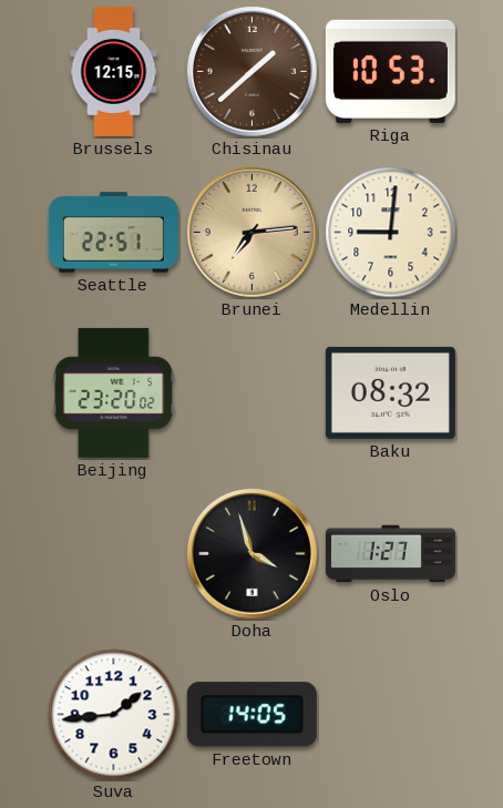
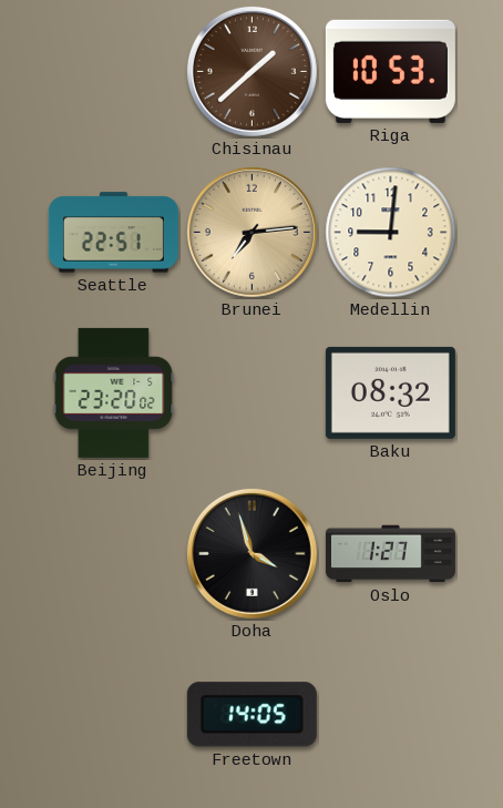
Brussels: 12:15 -> none
Suva: 1:44 -> none
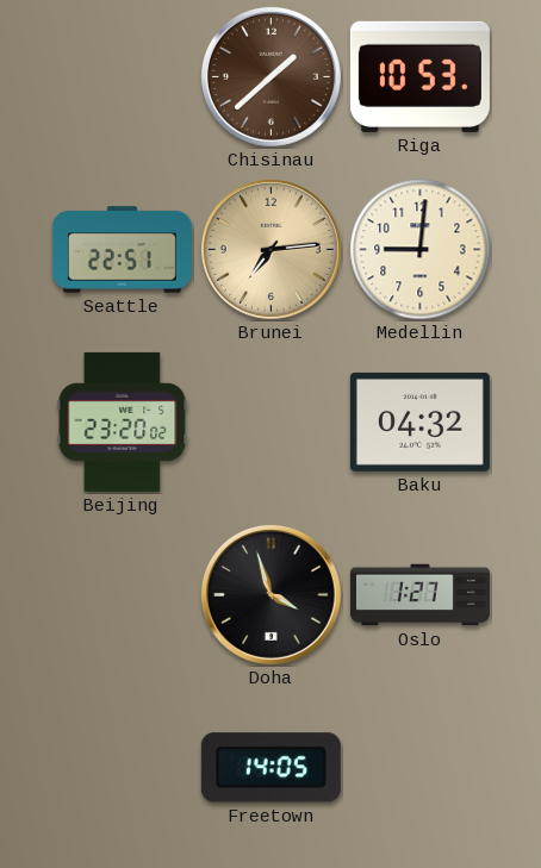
Baku: 08:32 -> 04:32
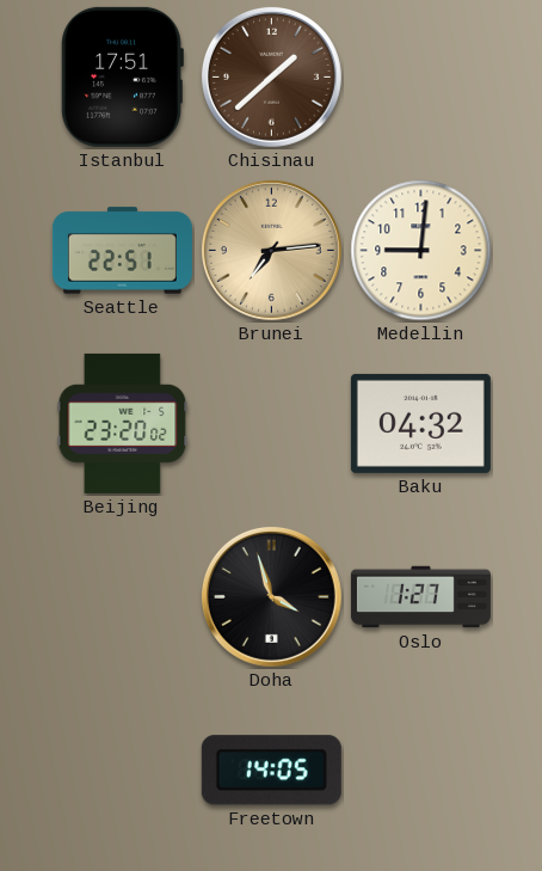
Istanbul: none -> 17:51
Riga: 10:53 -> none
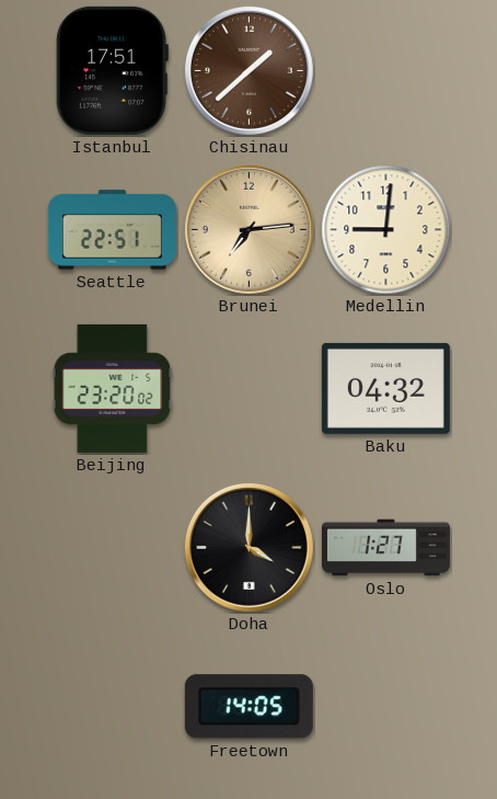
Doha: 3:57 -> 4:00
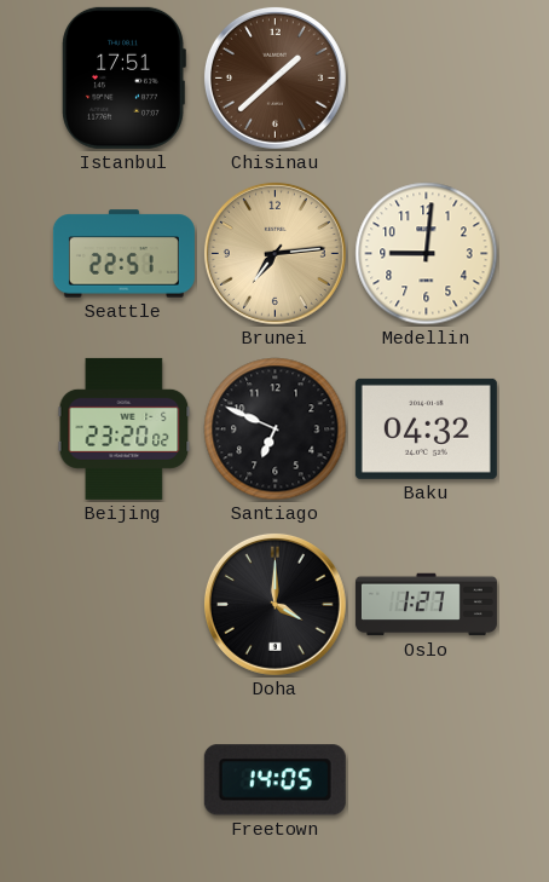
Santiago: none -> 6:49
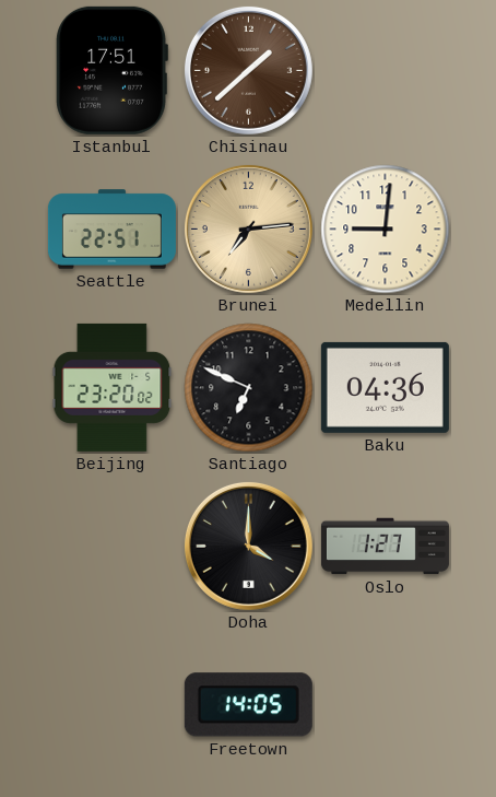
Baku: 04:32 -> 04:36
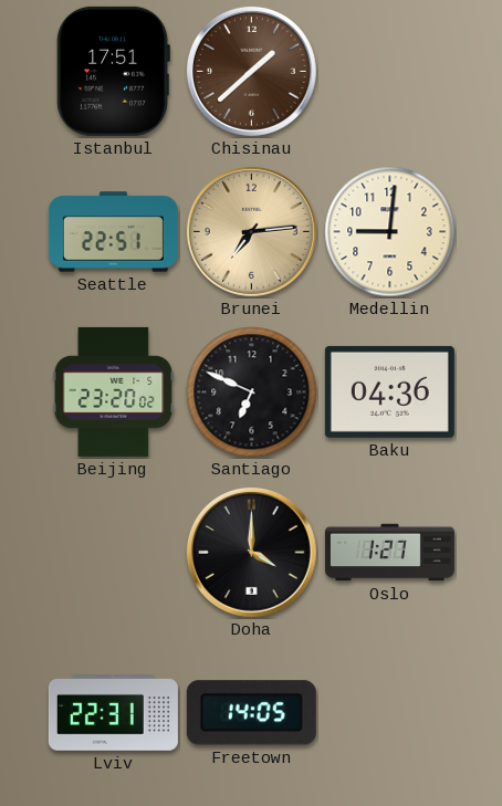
Lviv: none -> 22:31
